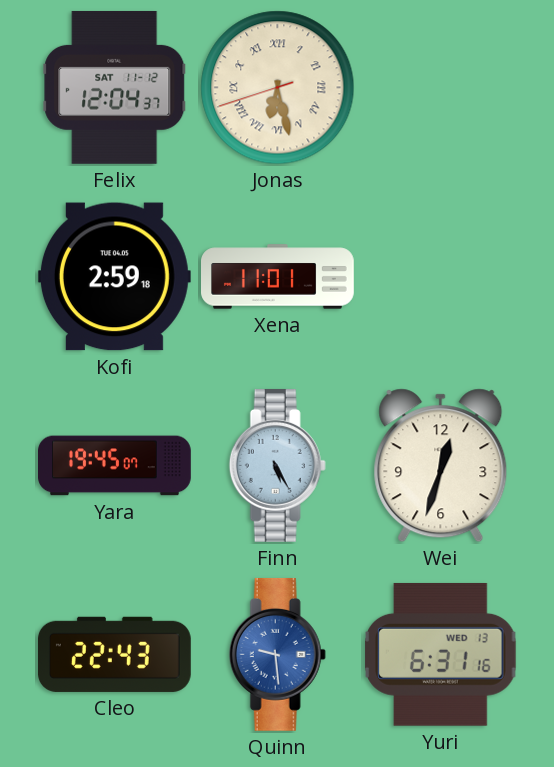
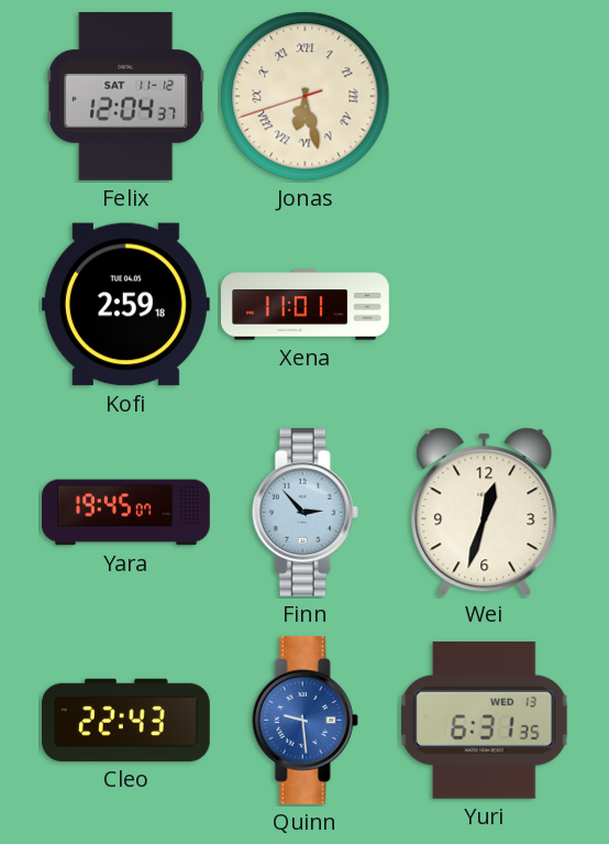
Finn: 5:25 -> 2:53
Yuri: 6:31:16 -> 6:31:35
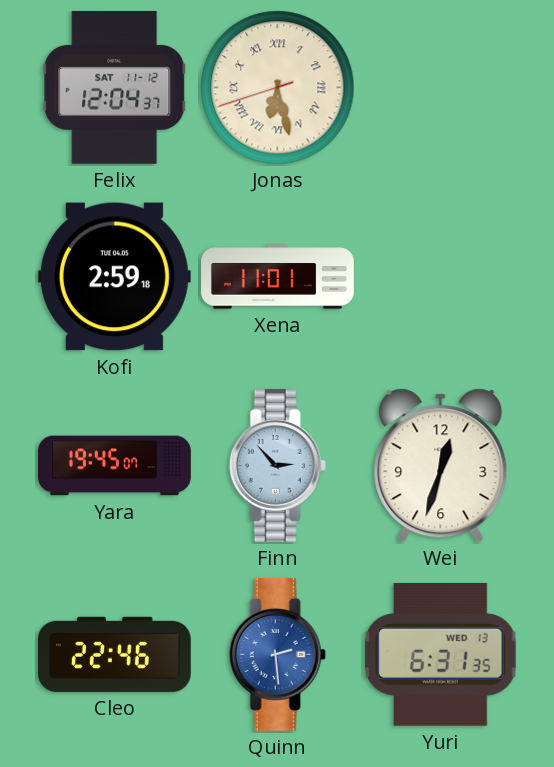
Cleo: 22:43 -> 22:46
Quinn: 9:29 -> 2:29
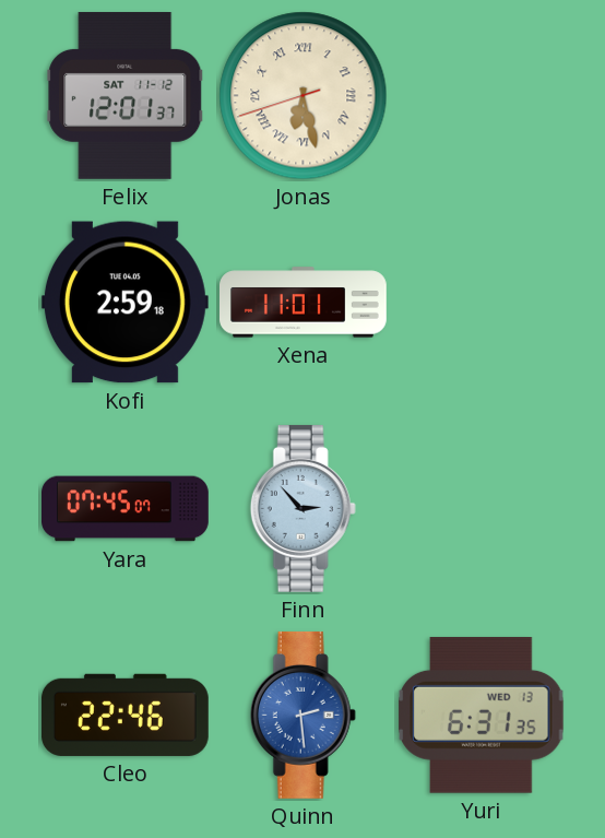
Felix: 12:04 -> 12:01
Yara: 19:45 -> 07:45
Wei: 12:33 -> none
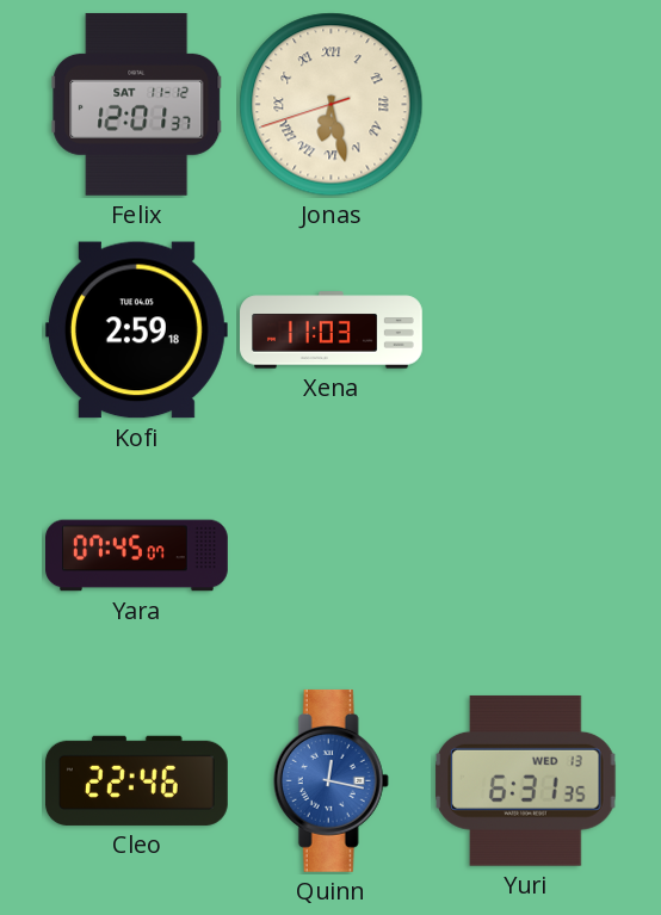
Xena: 11:01 -> 11:03
Finn: 2:53 -> none
Quinn: 2:29 -> 12:17
